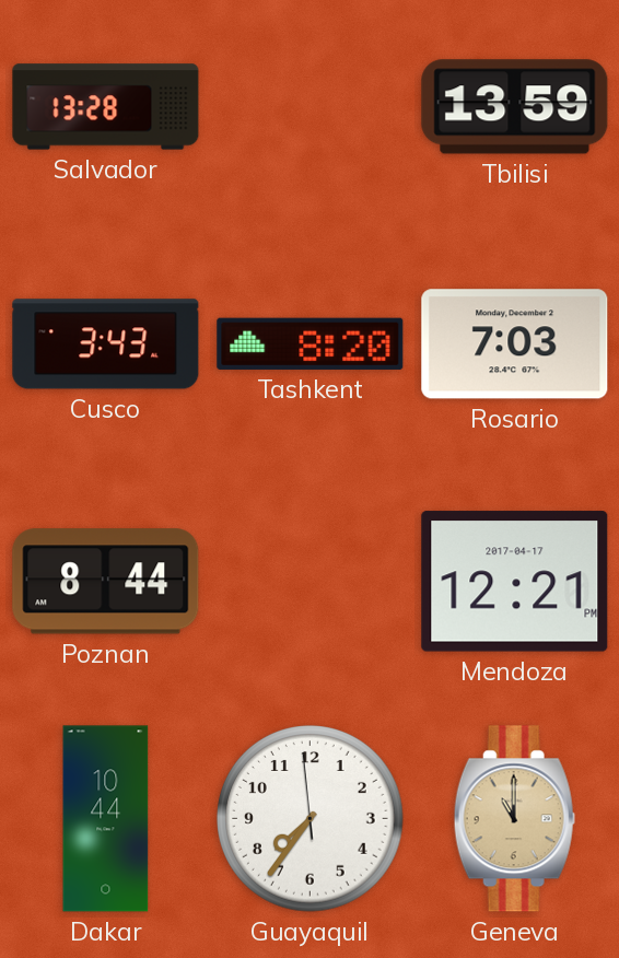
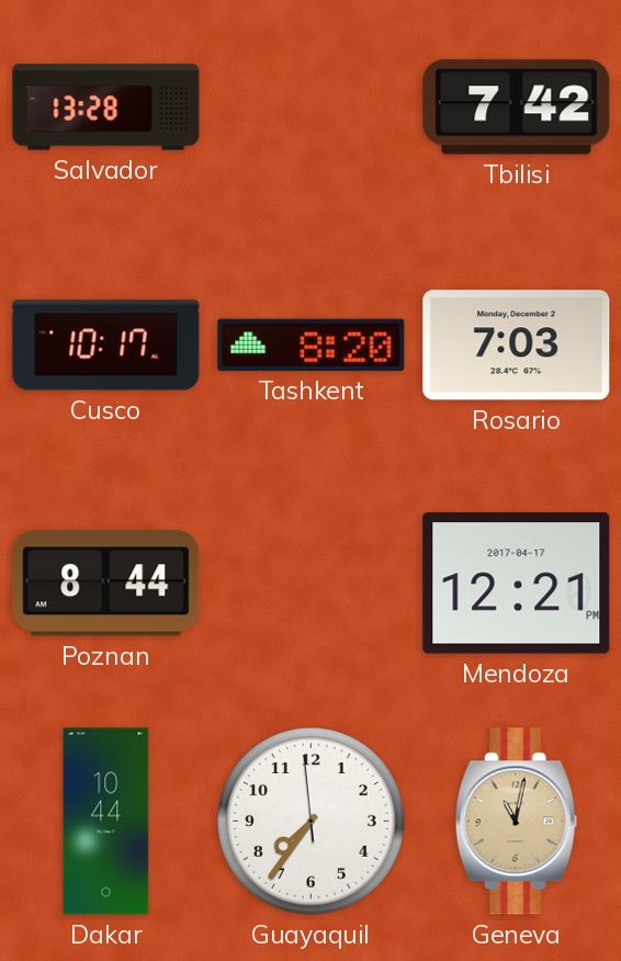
Tbilisi: 13:59 -> 7:42
Cusco: 3:43 -> 10:17
Geneva: 11:00 -> 11:02
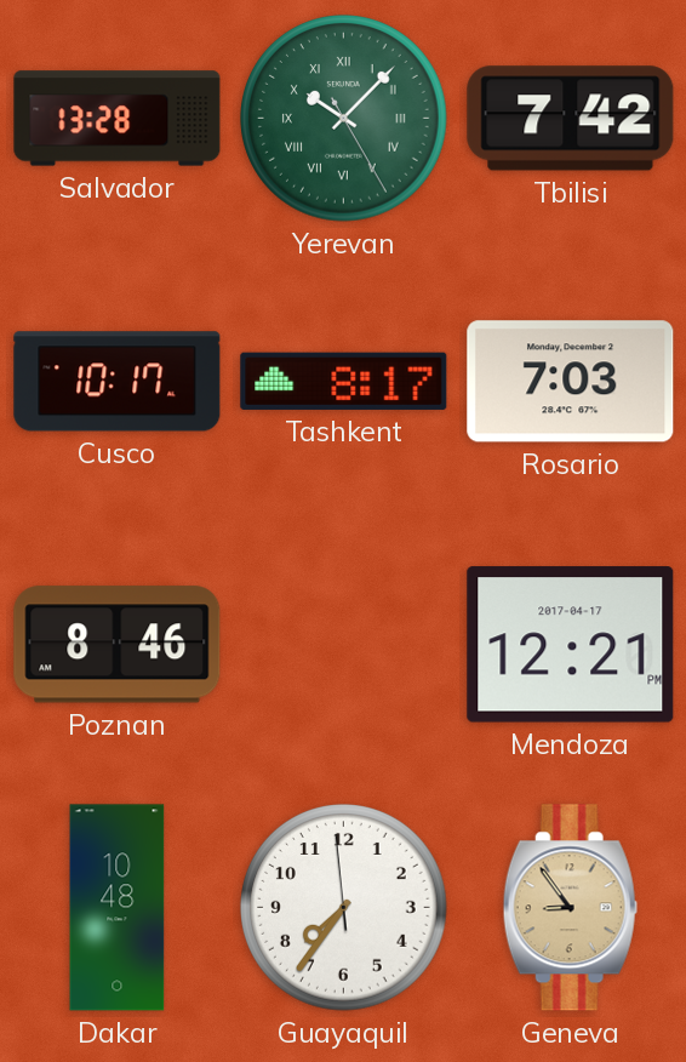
Yerevan: none -> 10:07
Tashkent: 8:20 -> 8:17
Poznan: 8:44 -> 8:46
Dakar: 10:44 -> 10:48
Geneva: 11:02 -> 8:54
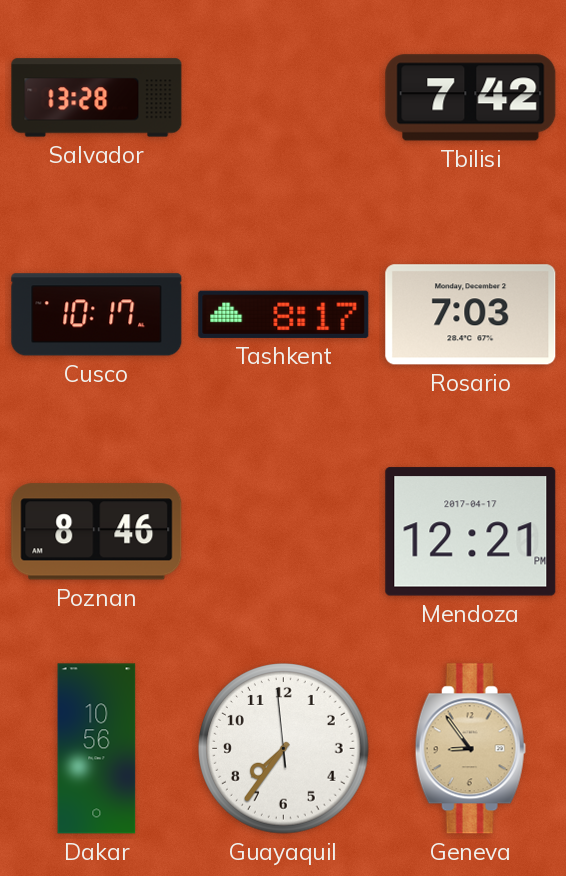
Yerevan: 10:07 -> none
Dakar: 10:48 -> 10:56
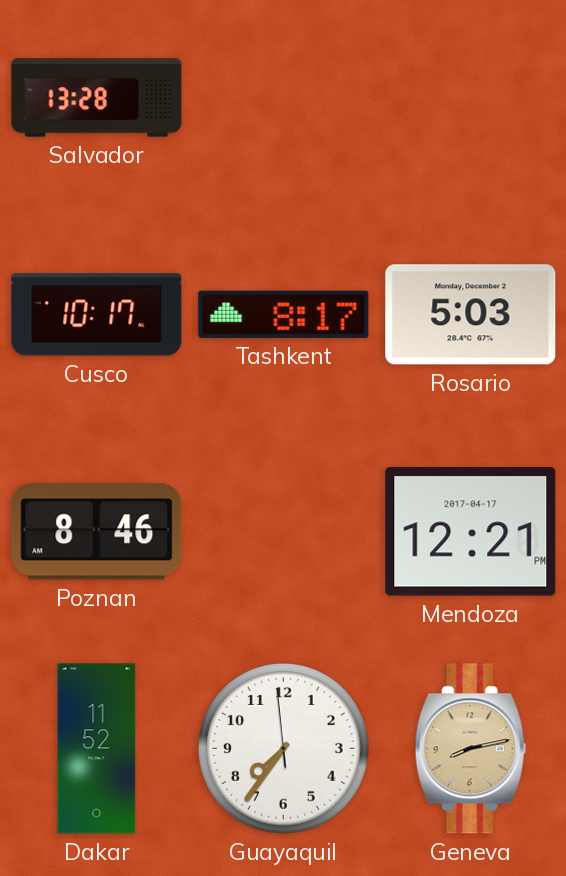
Tbilisi: 7:42 -> none
Rosario: 7:03 -> 5:03
Dakar: 10:56 -> 11:52
Geneva: 8:54 -> 8:13
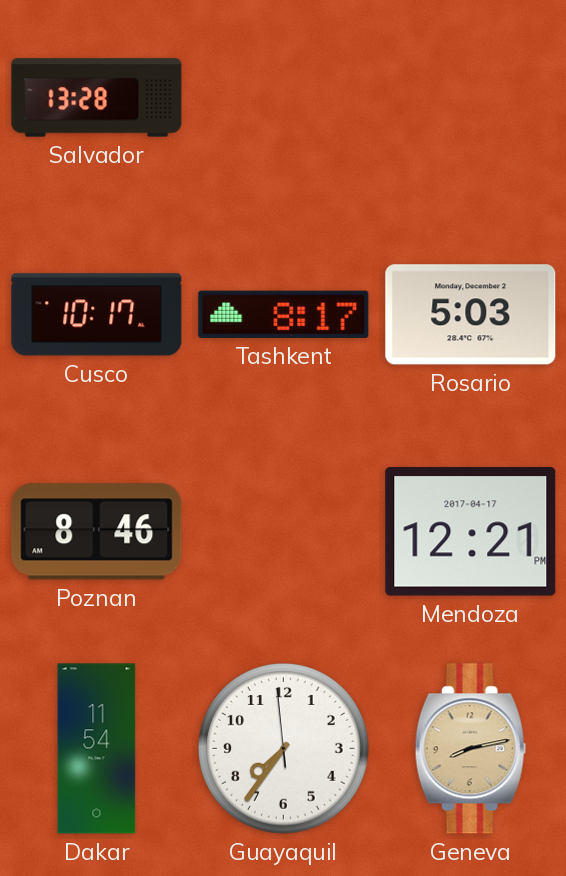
Dakar: 11:52 -> 11:54
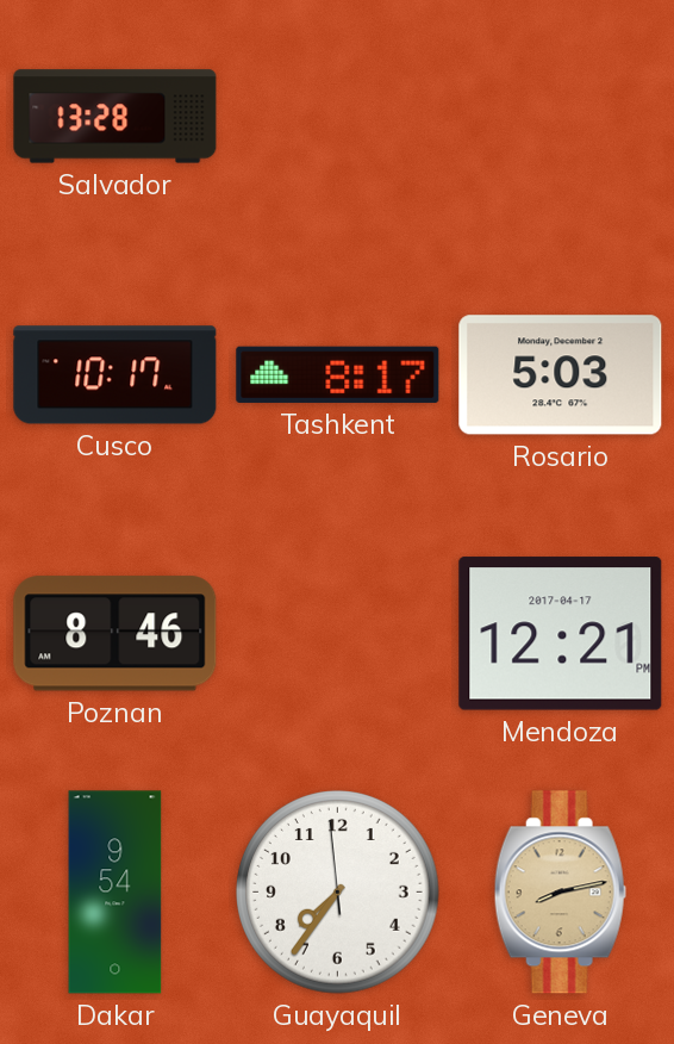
Dakar: 11:54 -> 9:54
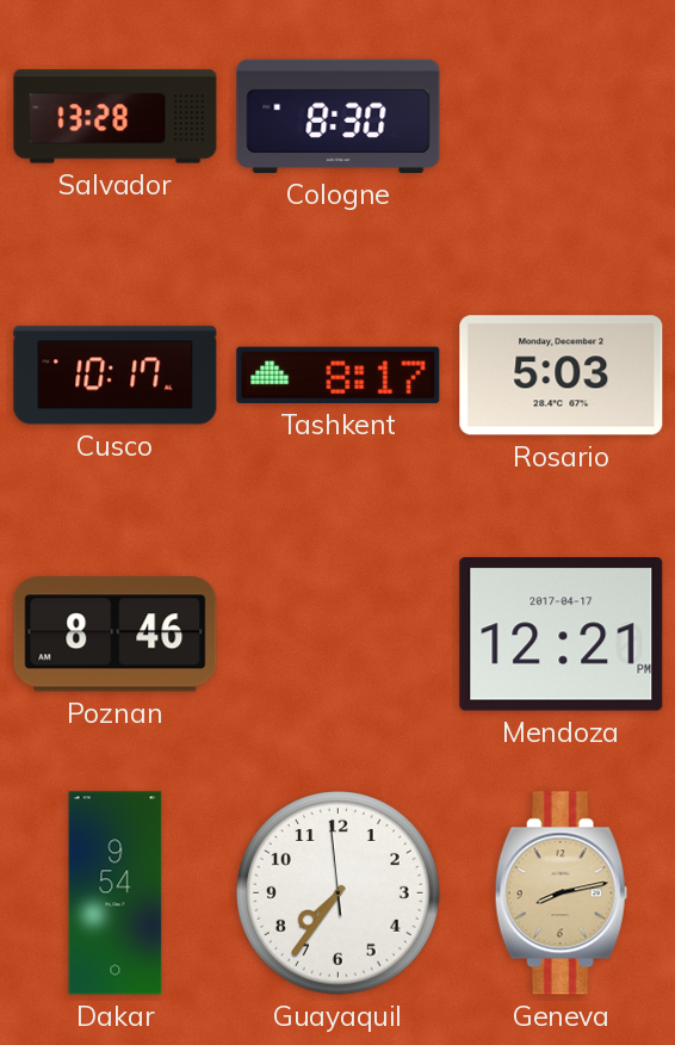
Cologne: none -> 8:30
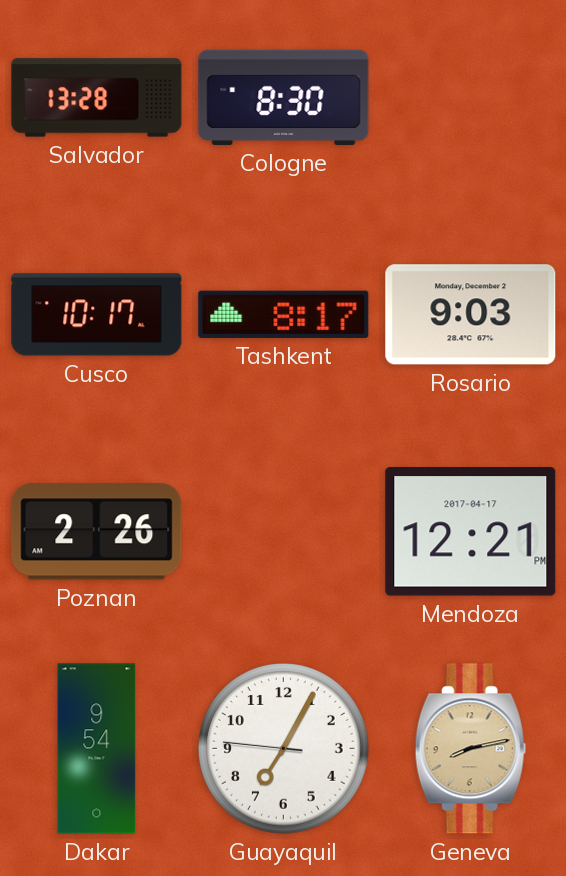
Rosario: 5:03 -> 9:03
Poznan: 8:46 -> 2:26
Guayaquil: 7:35 -> 7:04
